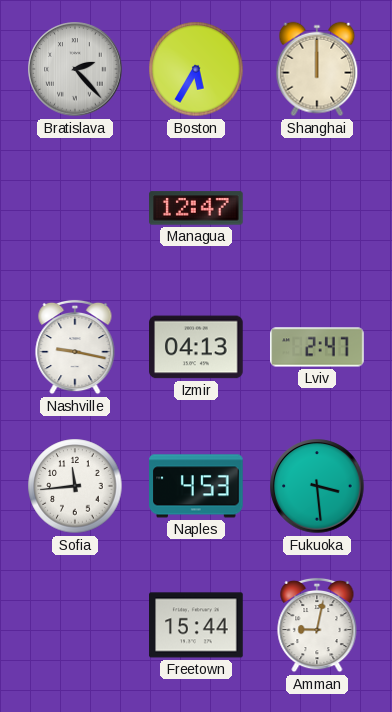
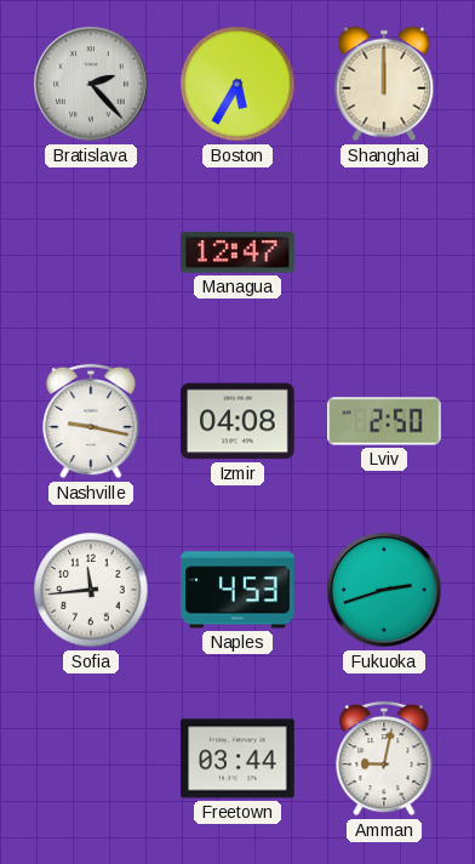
Izmir: 04:13 -> 04:08
Lviv: 2:47 -> 2:50
Fukuoka: 3:29 -> 2:42
Freetown: 15:44 -> 03:44
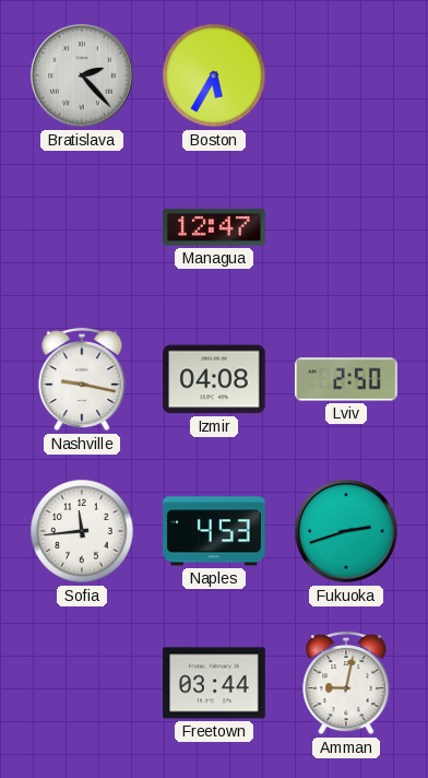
Shanghai: 12:00 -> none
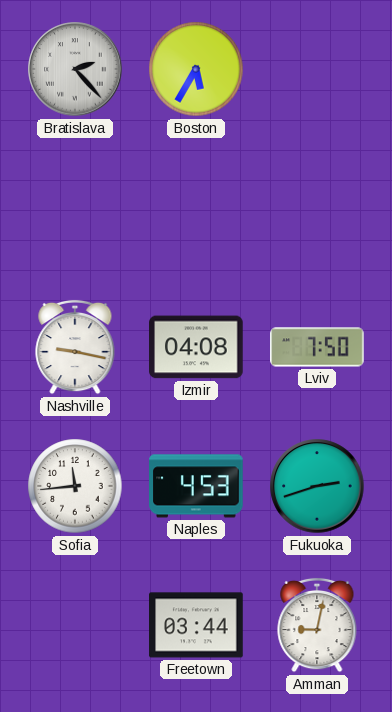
Managua: 12:47 -> none
Lviv: 2:50 -> 7:50
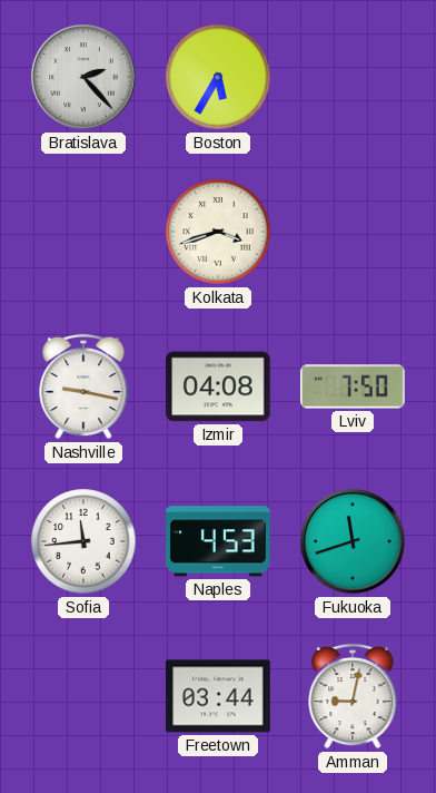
Kolkata: none -> 3:42
Fukuoka: 2:42 -> 11:42
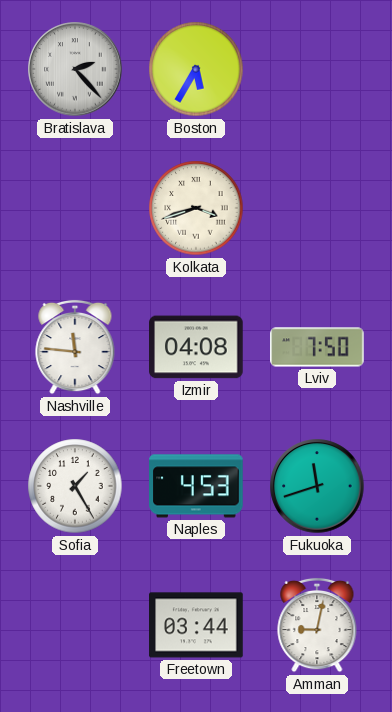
Nashville: 9:17 -> 11:46
Sofia: 11:44 -> 1:25
